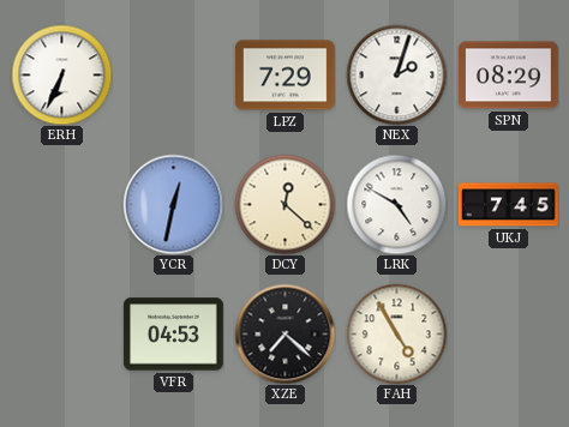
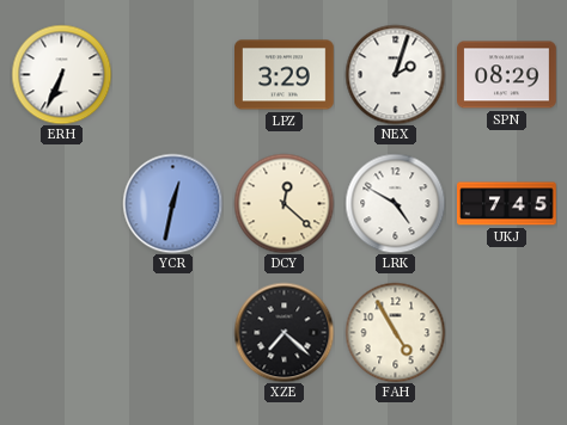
LPZ: 7:29 -> 3:29
VFR: 04:53 -> none
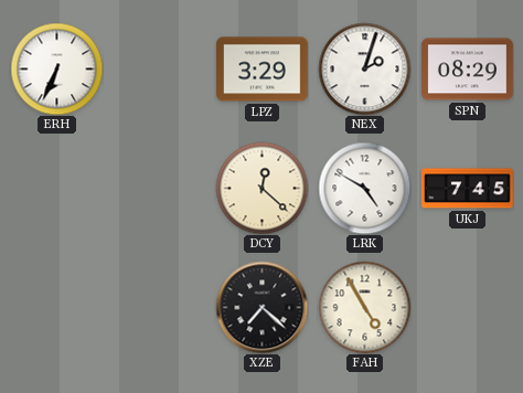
YCR: 12:32 -> none
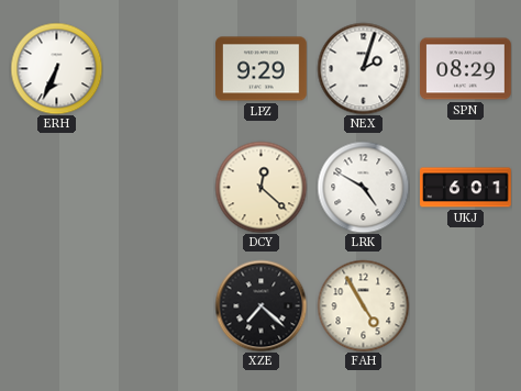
LPZ: 3:29 -> 9:29
UKJ: 7:45 -> 6:01
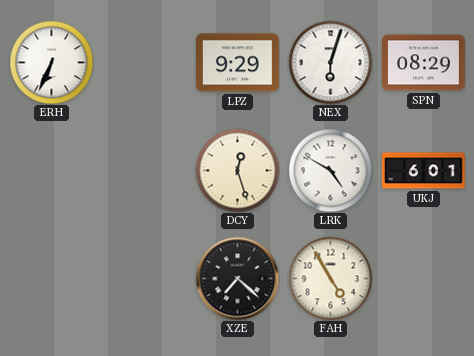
NEX: 2:03 -> 6:03
DCY: 12:22 -> 12:27
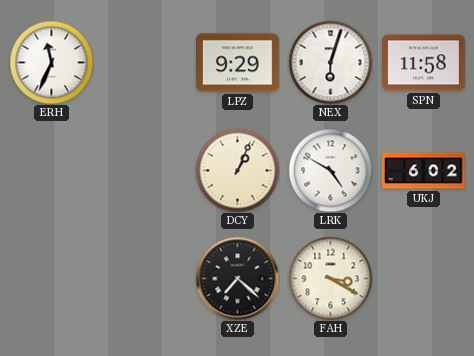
ERH: 6:34 -> 11:34
SPN: 08:29 -> 11:58
DCY: 12:27 -> 1:04
UKJ: 6:01 -> 6:02
FAH: 4:55 -> 3:20
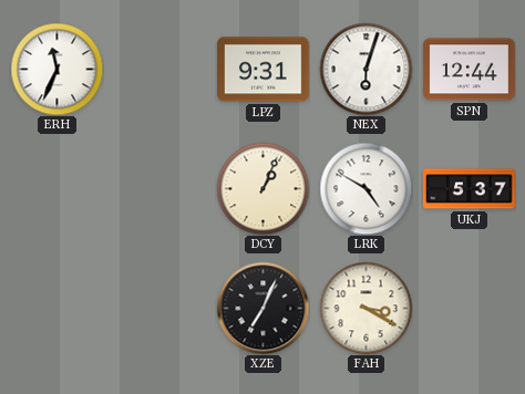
LPZ: 9:29 -> 9:31
SPN: 11:58 -> 12:44
UKJ: 6:02 -> 5:37
XZE: 7:22 -> 7:04
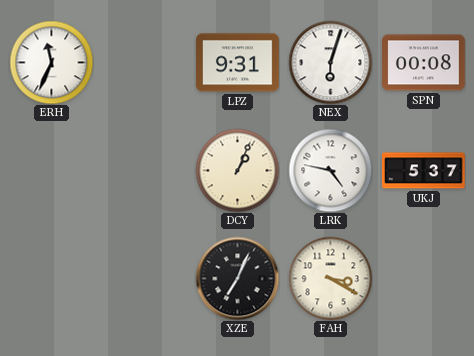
SPN: 12:44 -> 00:08
LRK: 4:50 -> 4:47
